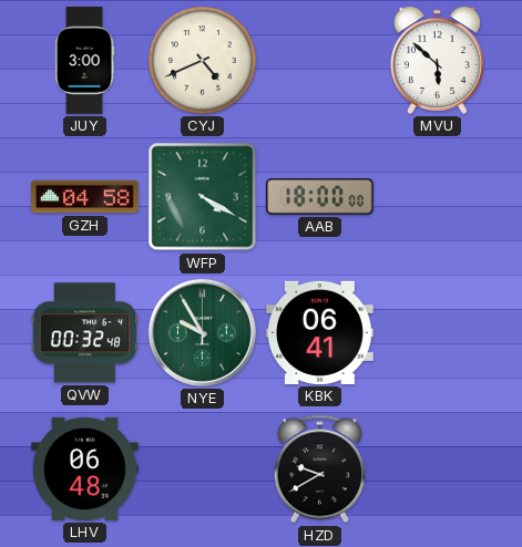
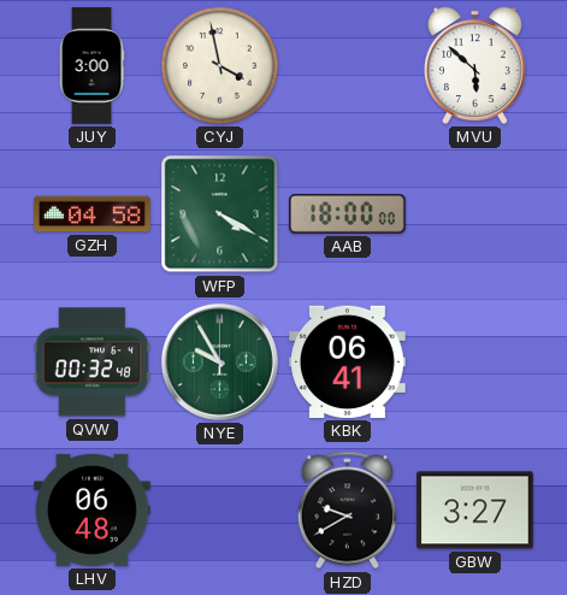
CYJ: 4:41 -> 3:58
GBW: none -> 3:27
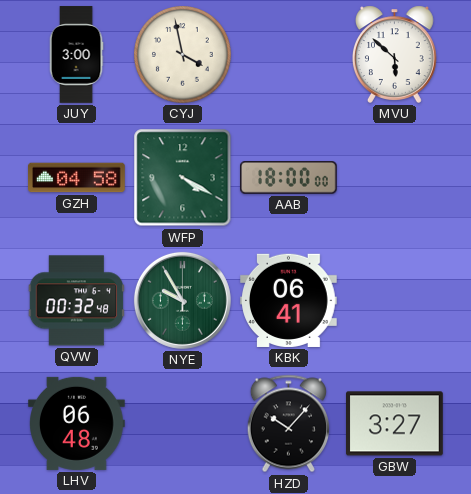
HZD: 9:40 -> 10:07
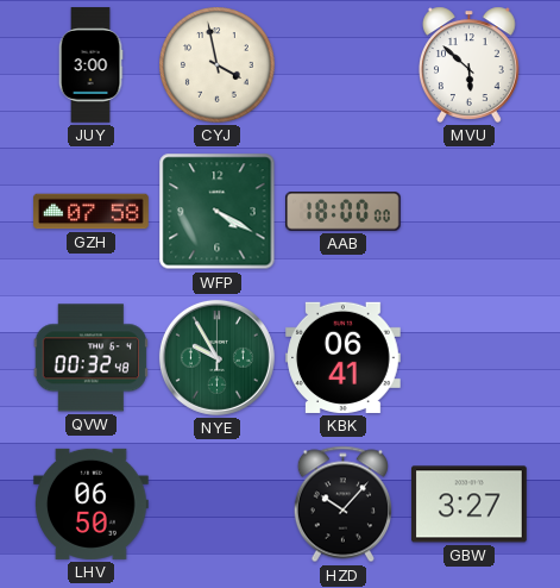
GZH: 04:58 -> 07:58
LHV: 06:48 -> 06:50
